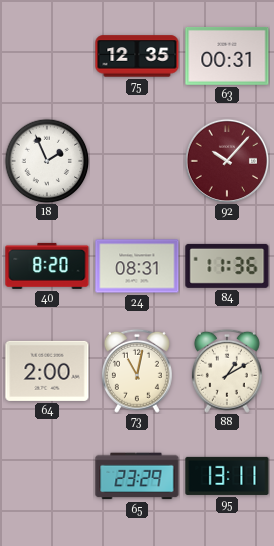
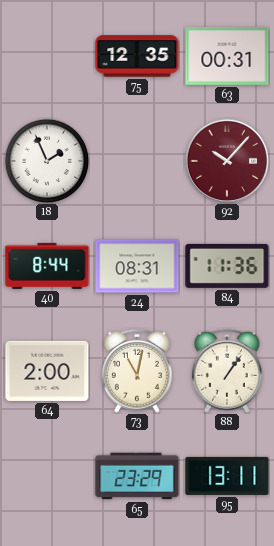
40: 8:20 -> 8:44
88: 1:10 -> 1:06
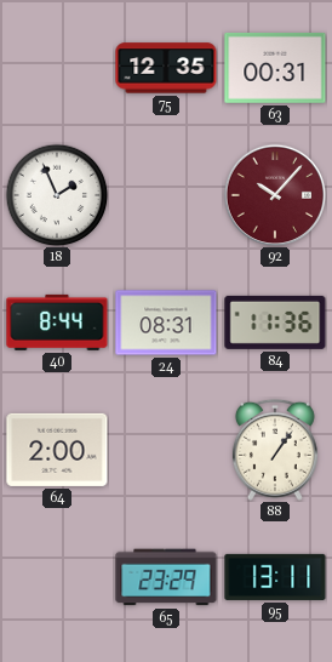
73: 11:02 -> none
